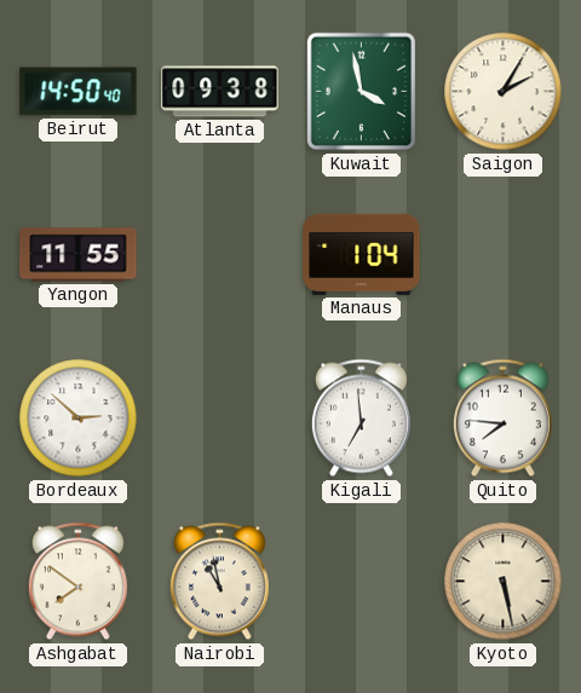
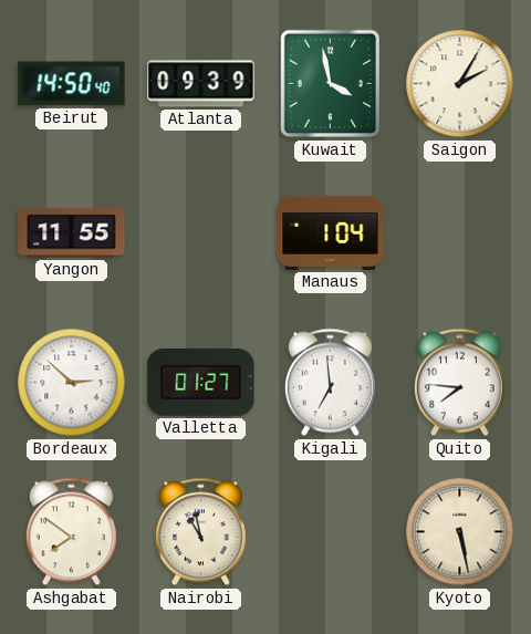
Atlanta: 09:38 -> 09:39
Valletta: none -> 01:27
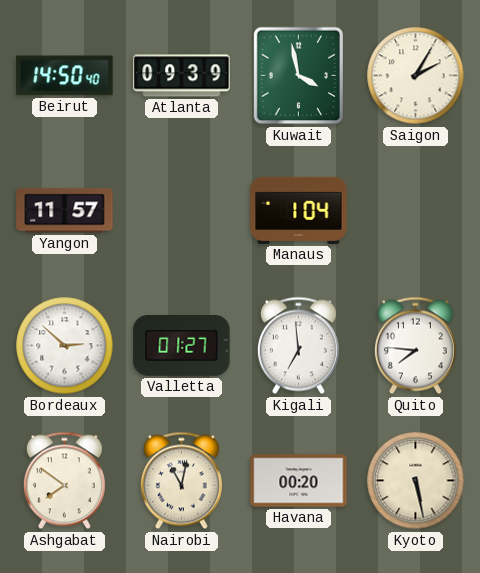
Yangon: 11:55 -> 11:57
Nairobi: 10:58 -> 11:02
Havana: none -> 00:20
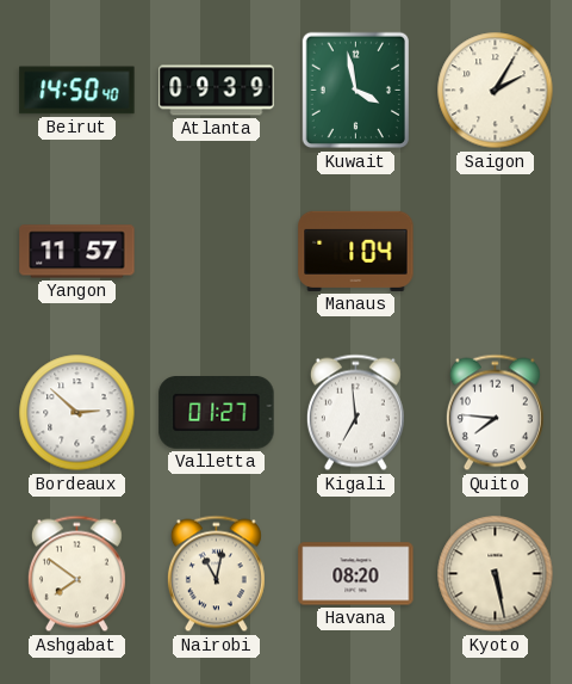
Havana: 00:20 -> 08:20
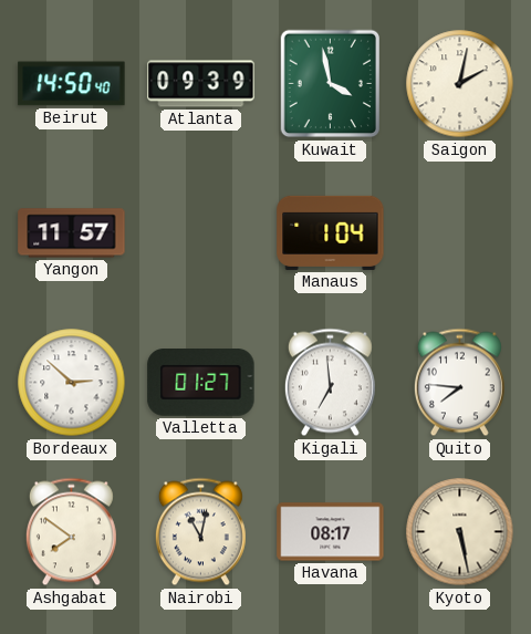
Saigon: 2:05 -> 2:02
Havana: 08:20 -> 08:17
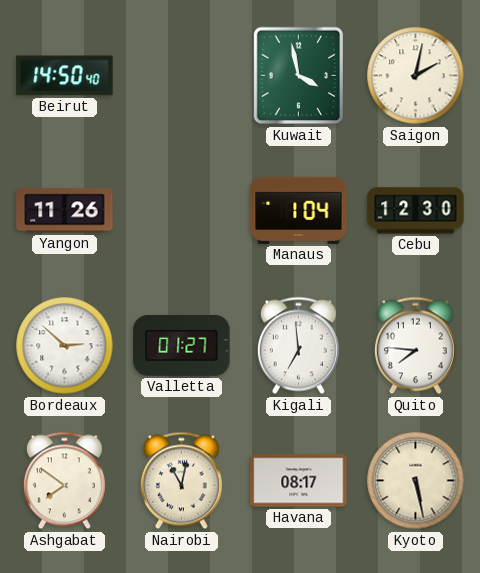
Atlanta: 09:39 -> none
Yangon: 11:57 -> 11:26
Cebu: none -> 12:30
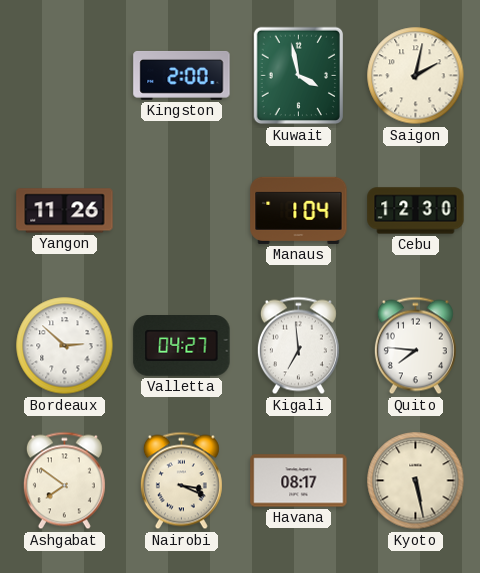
Beirut: 14:50 -> none
Kingston: none -> 2:00
Valletta: 01:27 -> 04:27
Nairobi: 11:02 -> 3:19
